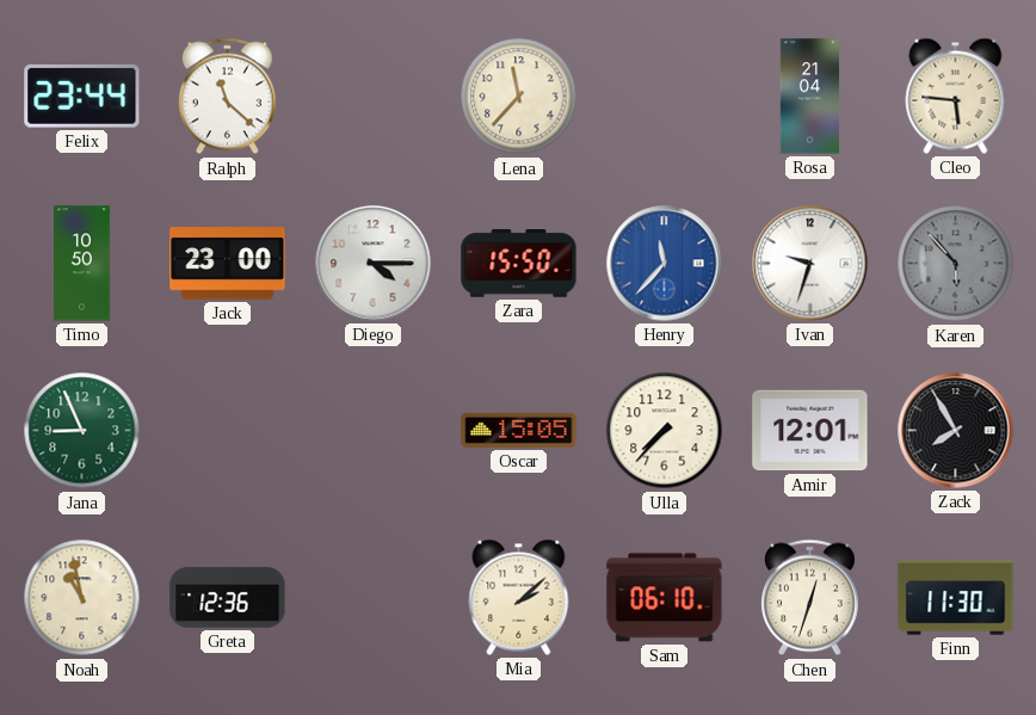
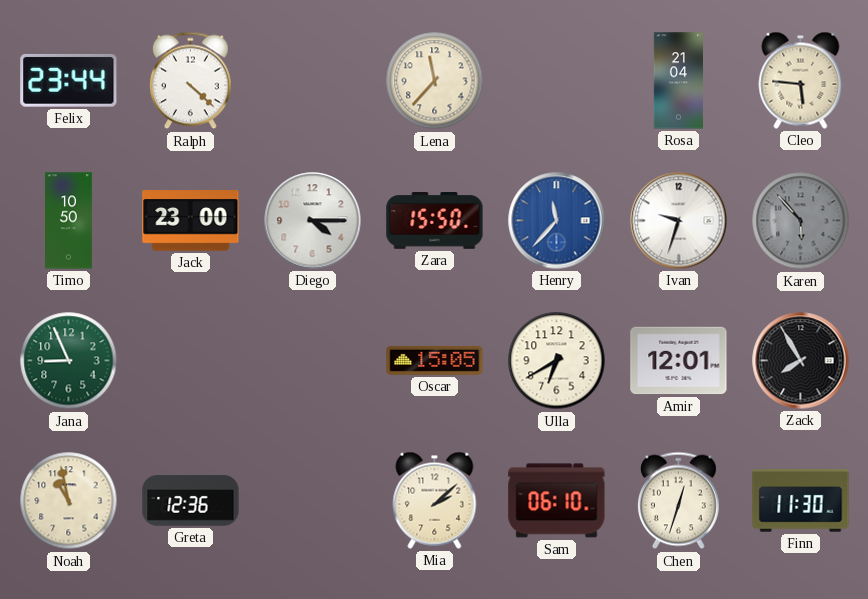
Ralph: 11:22 -> 4:22
Ulla: 7:37 -> 6:40
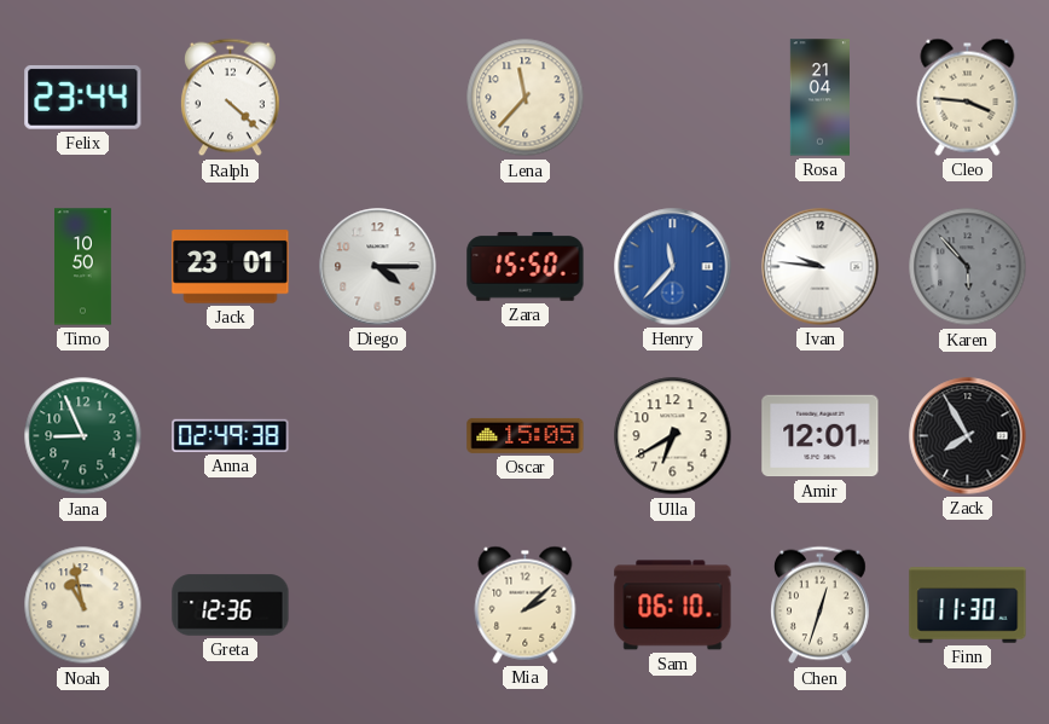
Cleo: 5:46 -> 3:46
Jack: 23:00 -> 23:01
Ivan: 9:33 -> 9:46
Anna: none -> 02:49
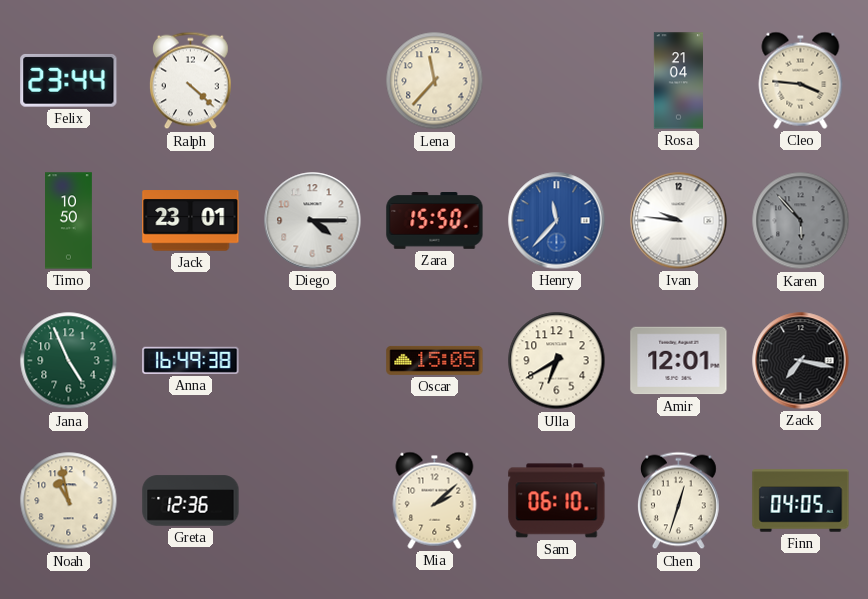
Jana: 8:56 -> 4:56
Anna: 02:49 -> 16:49
Zack: 7:55 -> 7:17
Finn: 11:30 -> 04:05
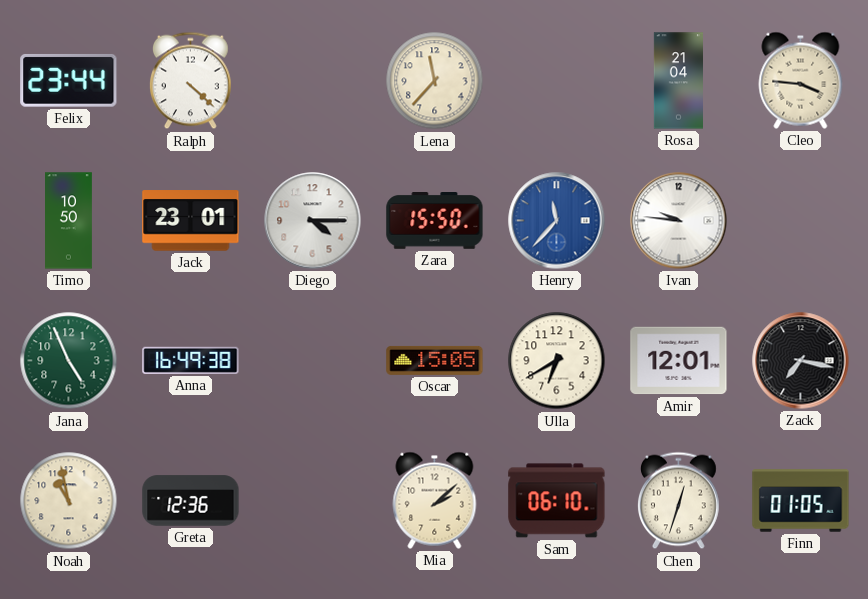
Karen: 5:53 -> none
Finn: 04:05 -> 01:05
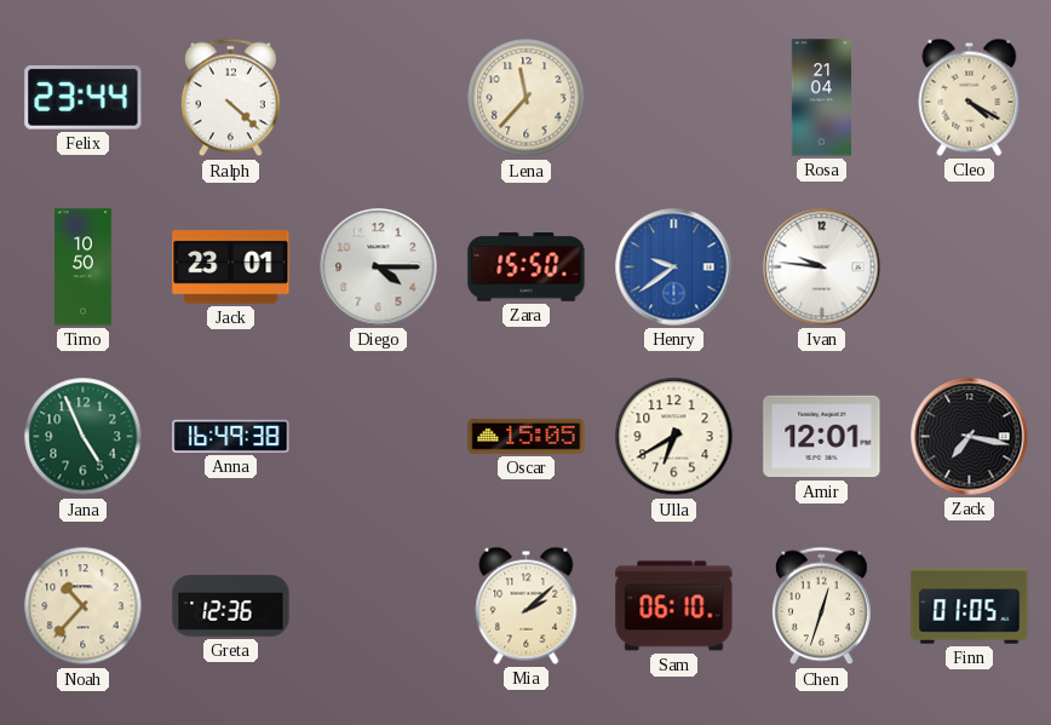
Cleo: 3:46 -> 4:20
Henry: 11:37 -> 9:39
Noah: 10:58 -> 10:37
